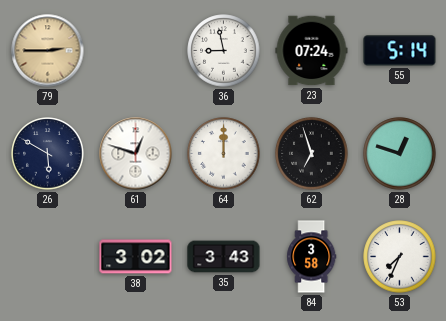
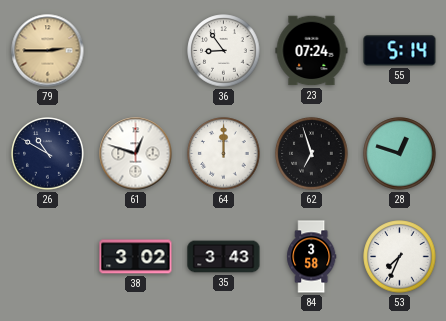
36: 8:58 -> 8:54
26: 5:50 -> 10:50
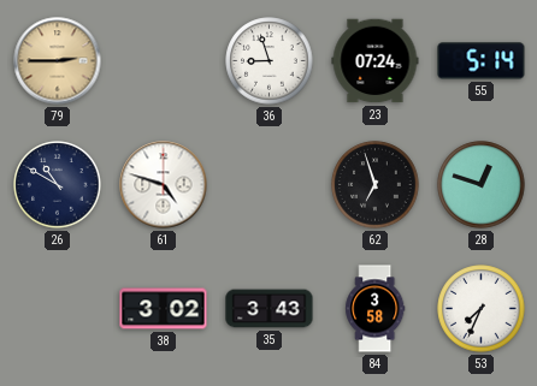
36: 8:54 -> 8:57
61: 12:48 -> 4:48
64: 12:00 -> none
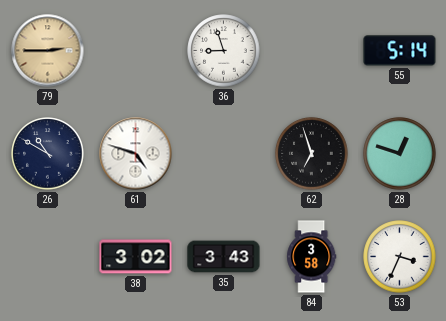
23: 07:24 -> none
53: 7:34 -> 3:34
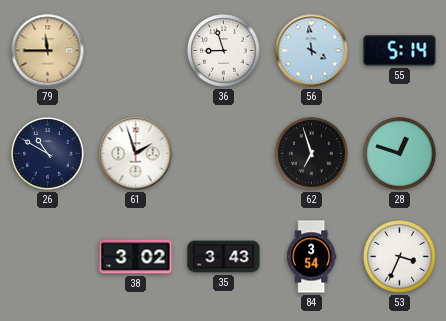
79: 2:45 -> 11:45
56: none -> 3:59
61: 4:48 -> 1:57
84: 3:58 -> 3:54
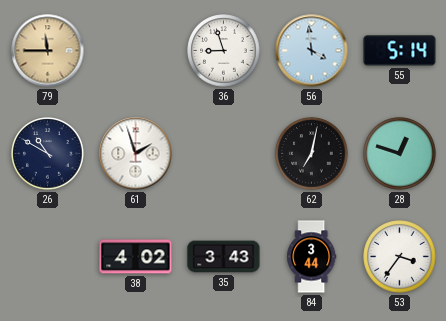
62: 6:57 -> 7:02
38: 3:02 -> 4:02
84: 3:54 -> 3:44
53: 3:34 -> 3:36
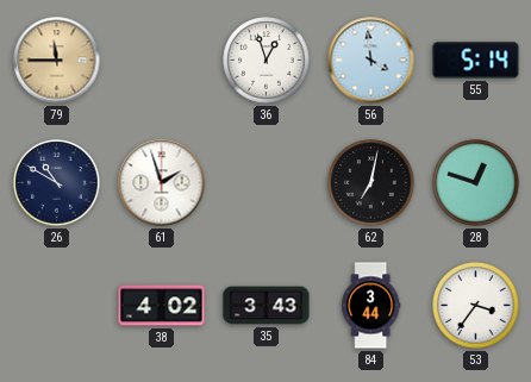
36: 8:57 -> 12:57
